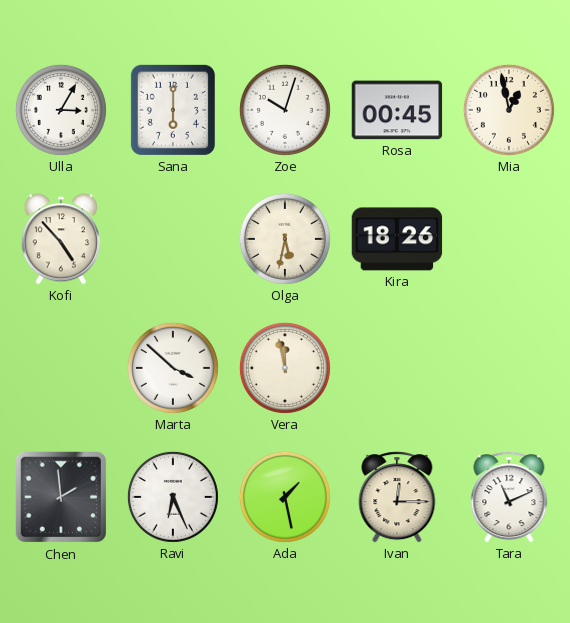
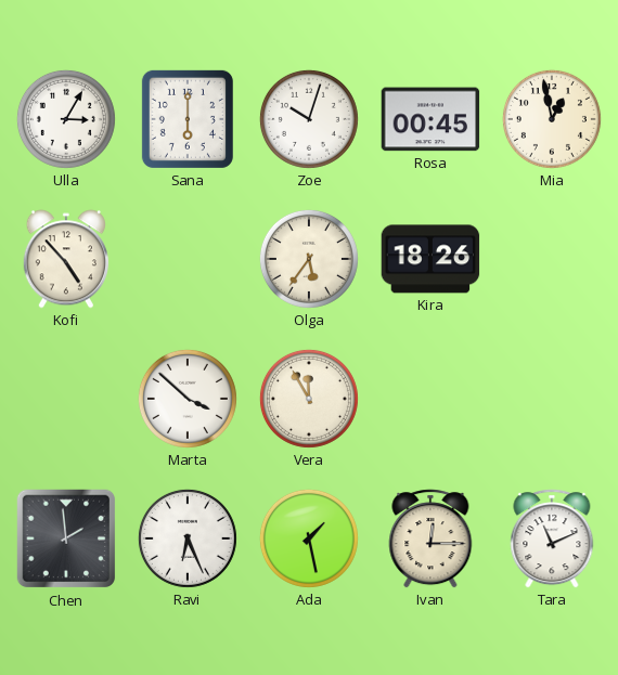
Olga: 5:32 -> 5:36
Vera: 11:58 -> 11:55
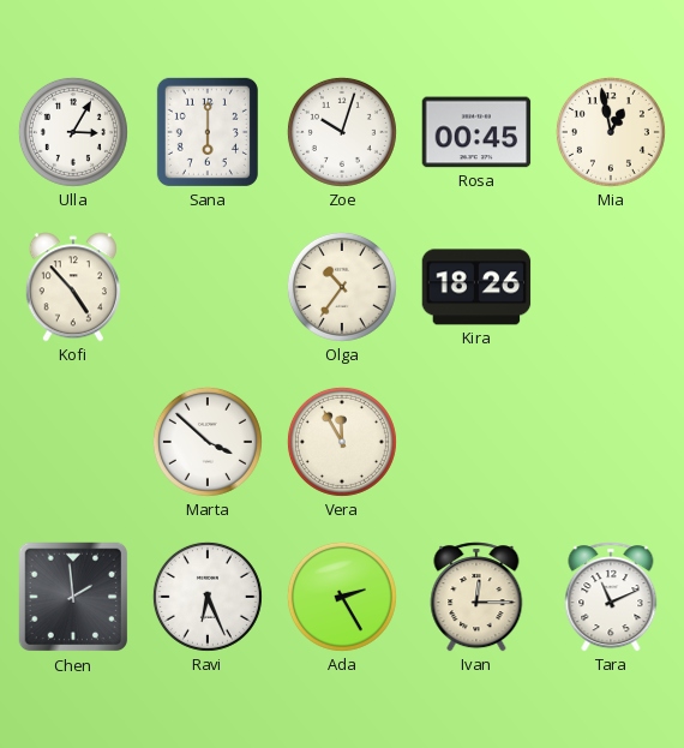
Olga: 5:36 -> 10:36
Ada: 1:28 -> 2:25
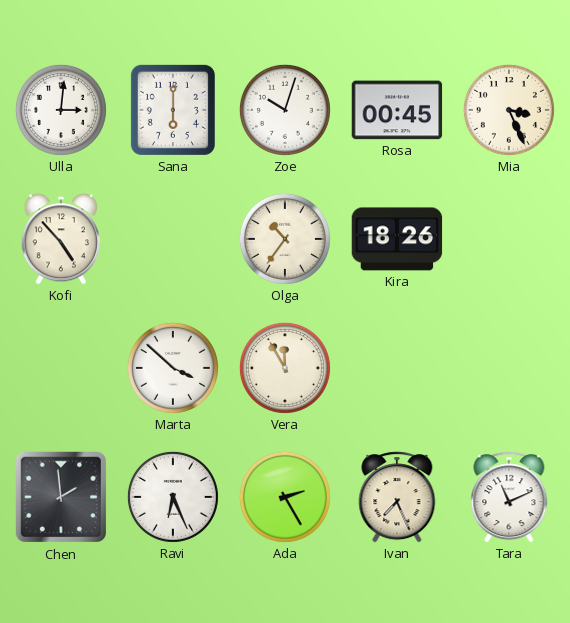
Ulla: 3:05 -> 3:01
Mia: 12:58 -> 3:26
Ivan: 12:15 -> 7:26
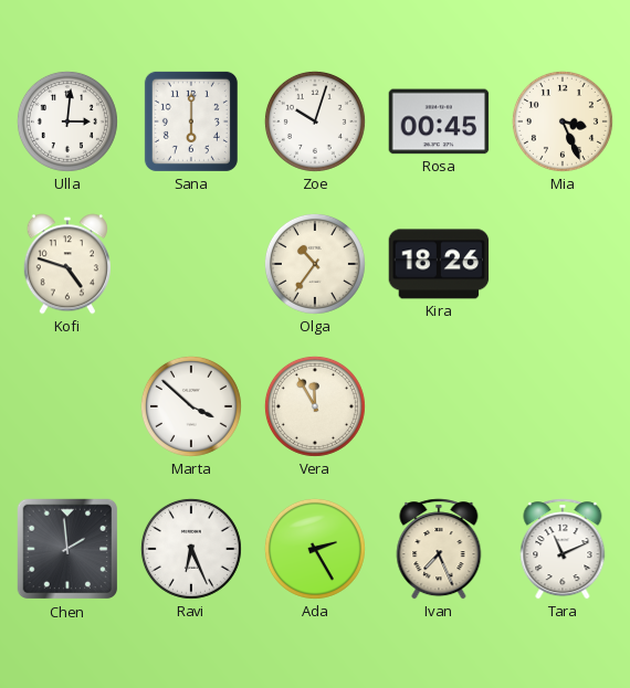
Kofi: 4:53 -> 4:48
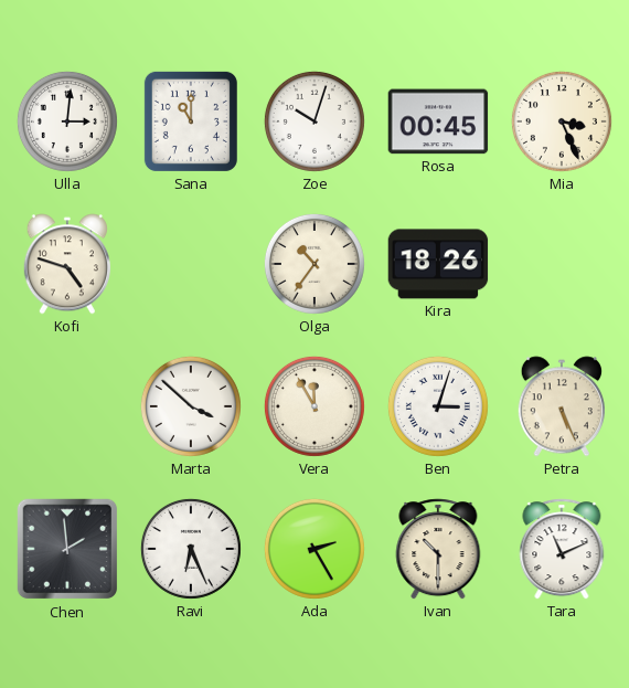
Sana: 6:00 -> 11:00
Ben: none -> 3:03
Petra: none -> 5:26
Ivan: 7:26 -> 10:30
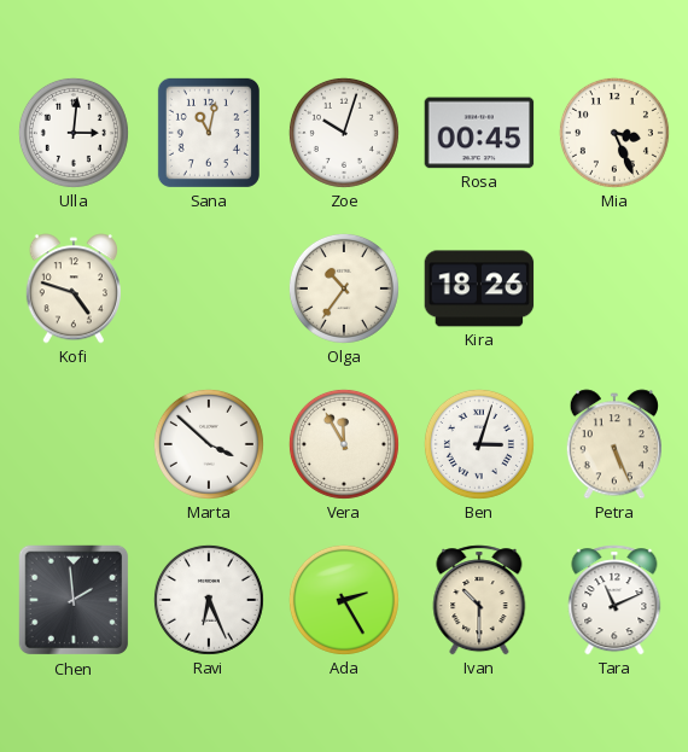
Sana: 11:00 -> 11:02
